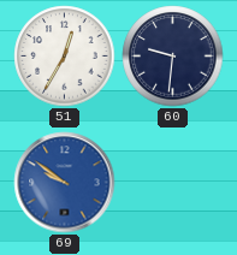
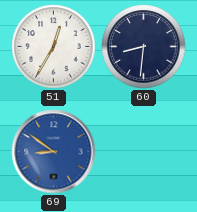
60: 9:31 -> 8:31
69: 9:51 -> 8:51
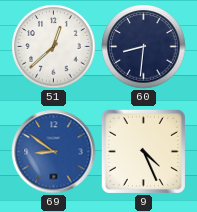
51: 12:35 -> 12:38
9: none -> 4:26
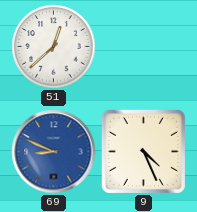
60: 8:31 -> none
69: 8:51 -> 8:49
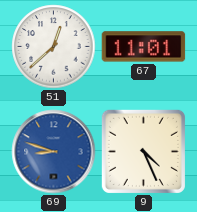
67: none -> 11:01
69: 8:49 -> 8:48
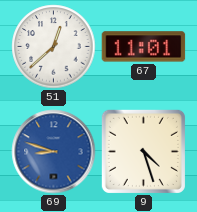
9: 4:26 -> 4:27
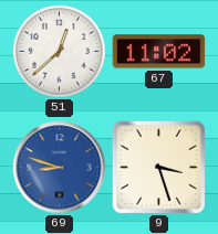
67: 11:01 -> 11:02
9: 4:27 -> 3:27
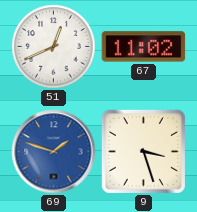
51: 12:38 -> 12:41
69: 8:48 -> 1:48
